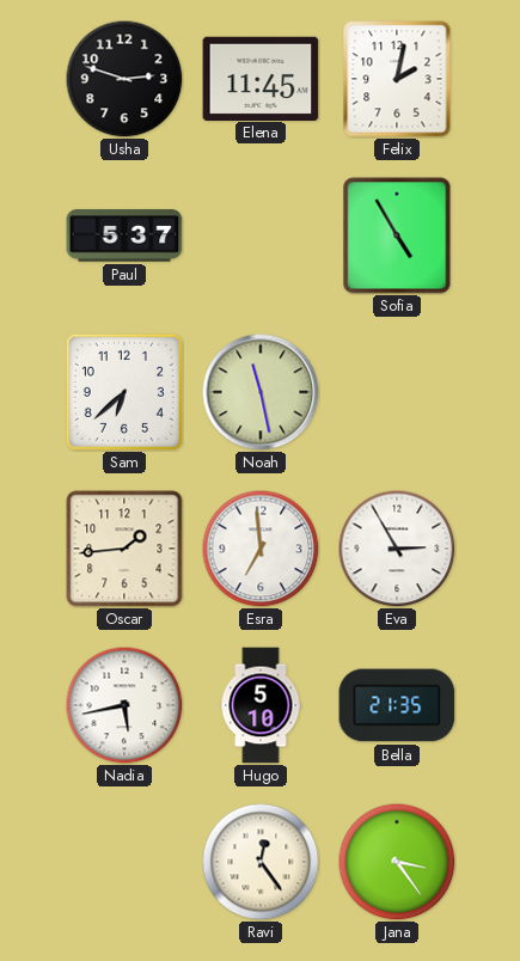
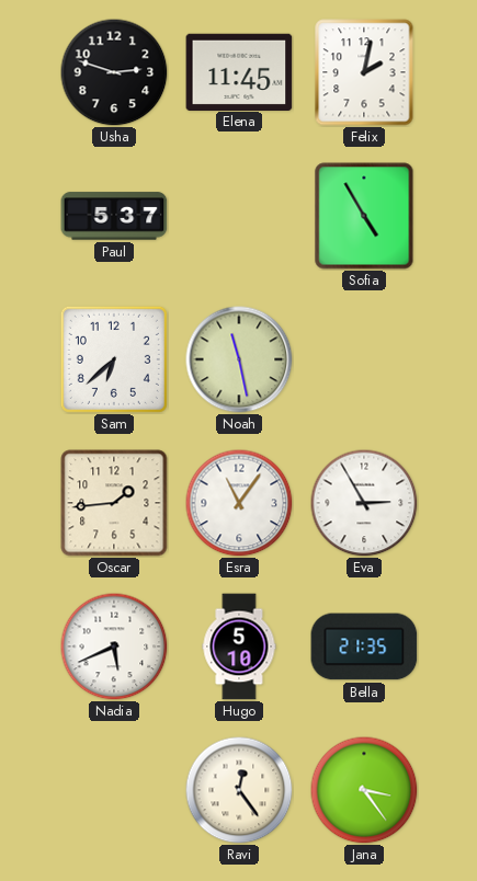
Esra: 6:59 -> 11:06
Nadia: 5:43 -> 5:41
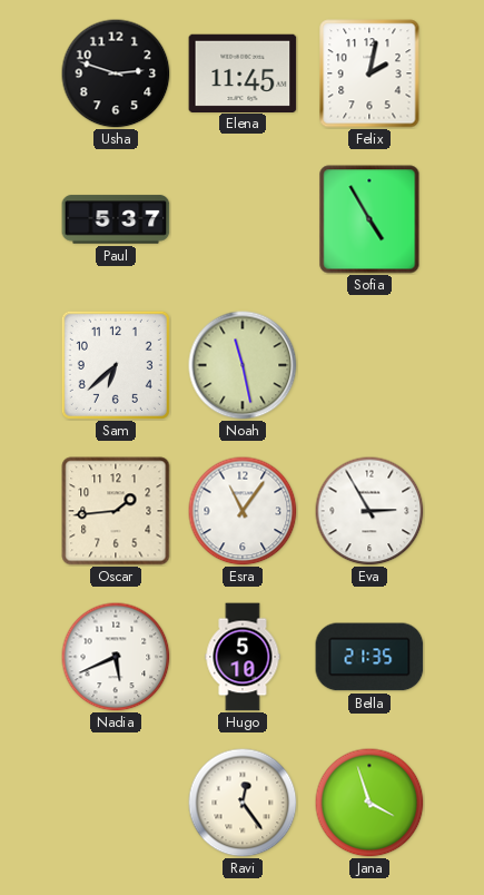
Jana: 3:24 -> 3:57
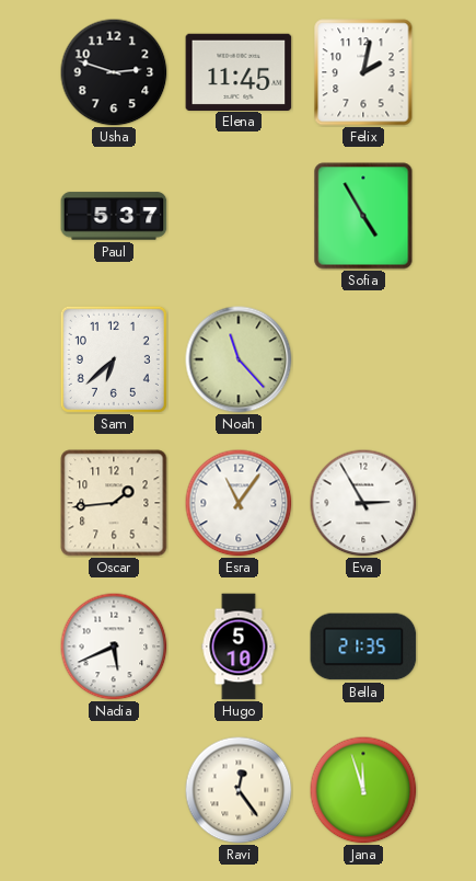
Noah: 11:28 -> 11:23
Jana: 3:57 -> 11:57
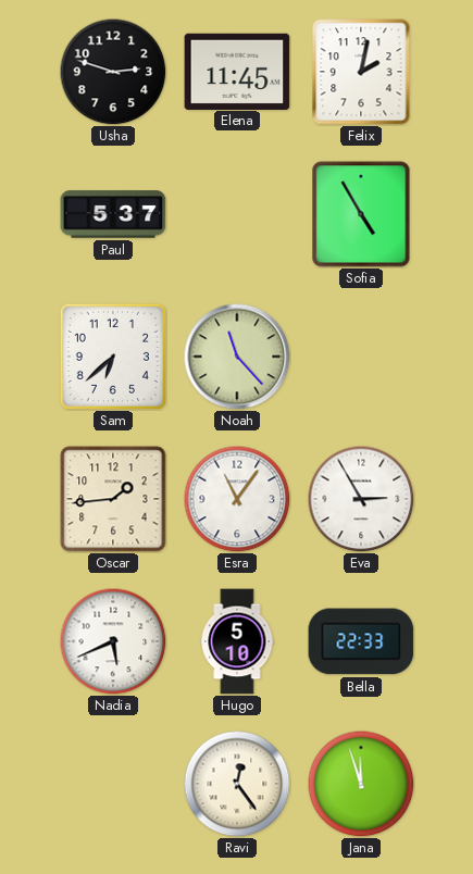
Bella: 21:35 -> 22:33
